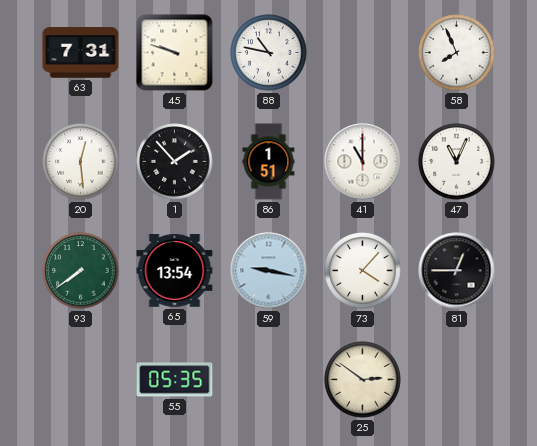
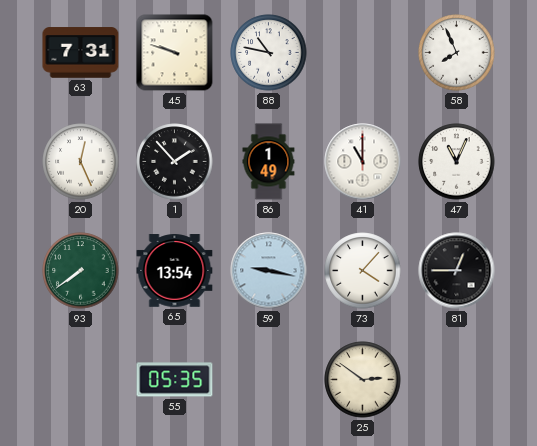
20: 12:29 -> 12:26
86: 1:51 -> 1:49
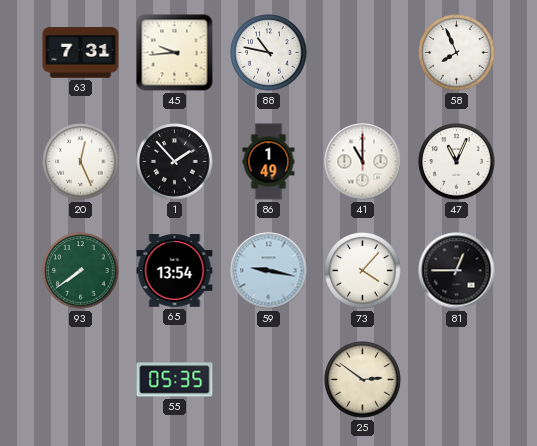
45: 9:48 -> 9:44
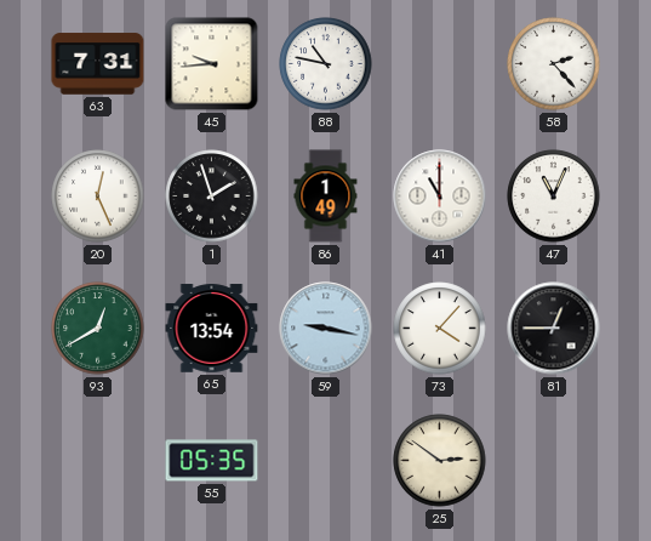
58: 7:56 -> 2:23
1: 1:53 -> 1:57
93: 7:39 -> 12:40
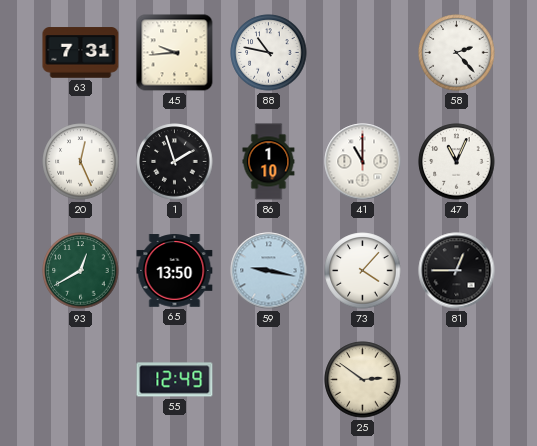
86: 1:49 -> 1:10
65: 13:54 -> 13:50
55: 05:35 -> 12:49
